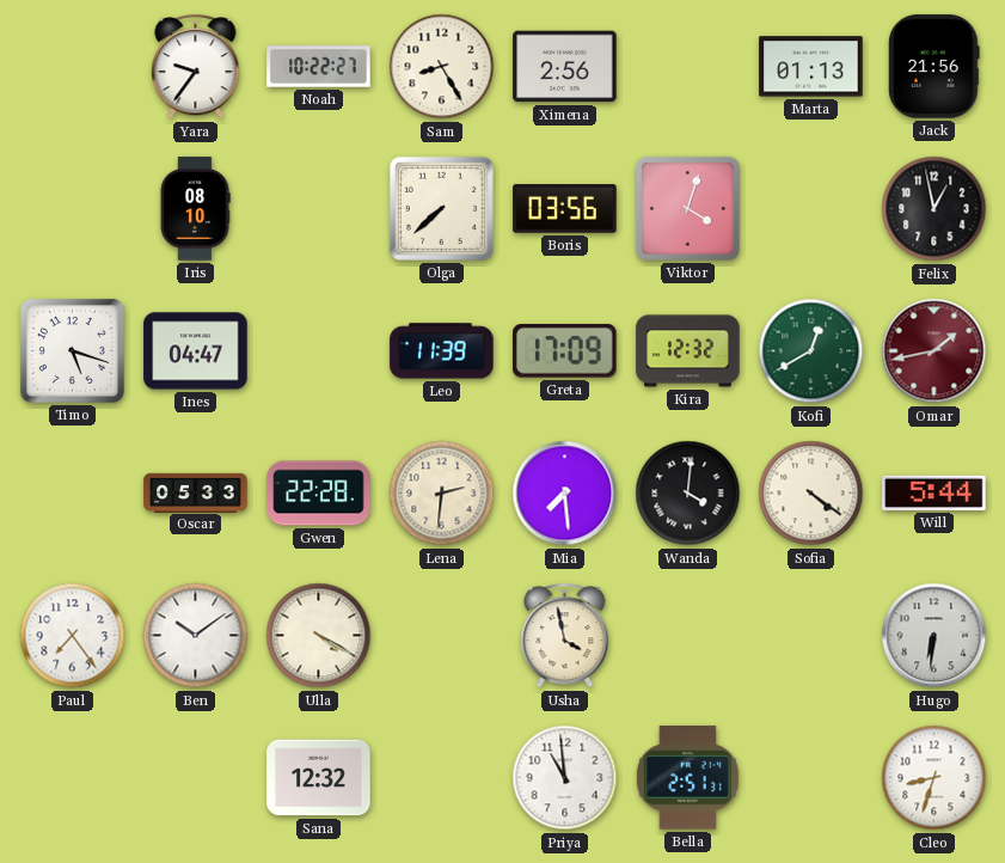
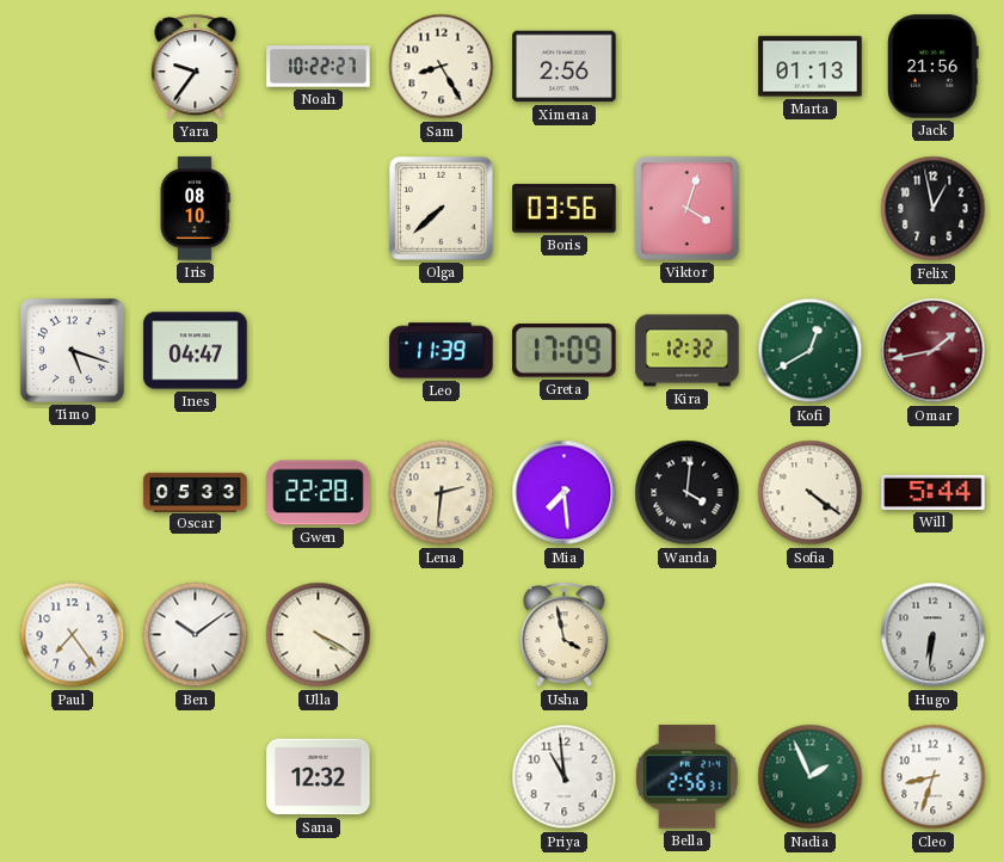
Bella: 2:51 -> 2:56
Nadia: none -> 1:56
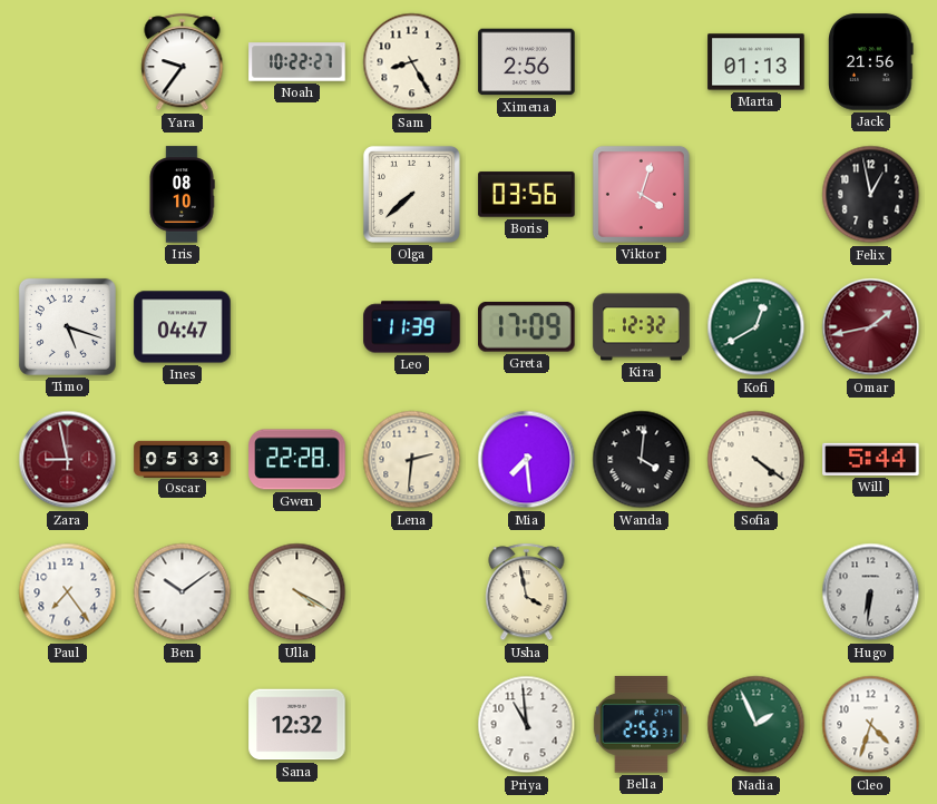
Zara: none -> 8:58
Cleo: 8:33 -> 4:33
